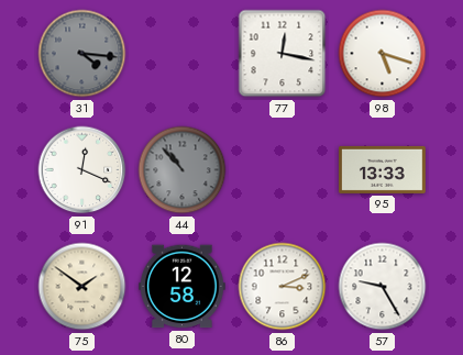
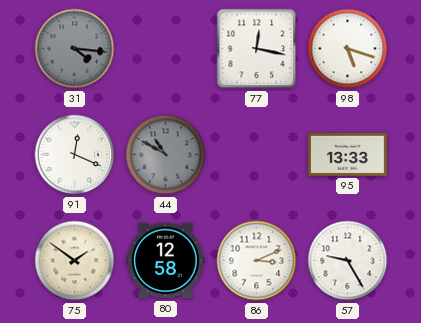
44: 10:53 -> 10:50
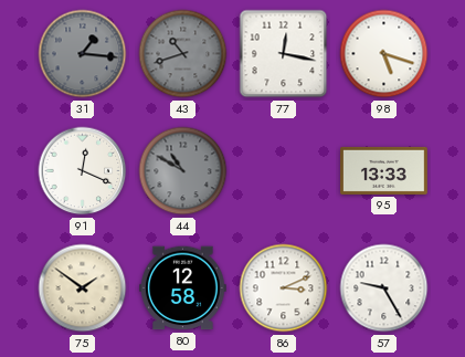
31: 4:16 -> 1:16
43: none -> 10:42
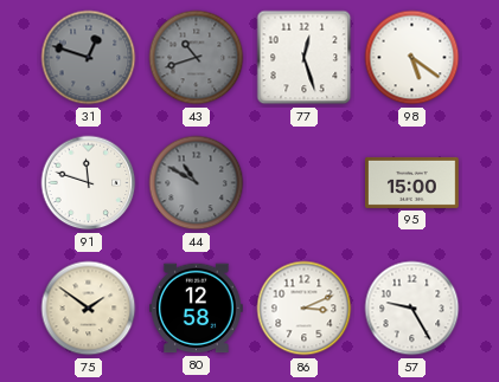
31: 1:16 -> 12:48
77: 12:17 -> 12:27
98: 5:18 -> 5:21
91: 12:19 -> 11:48
95: 13:33 -> 15:00
